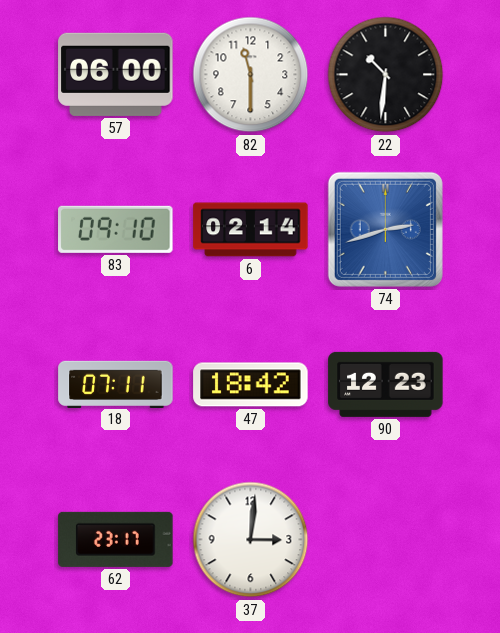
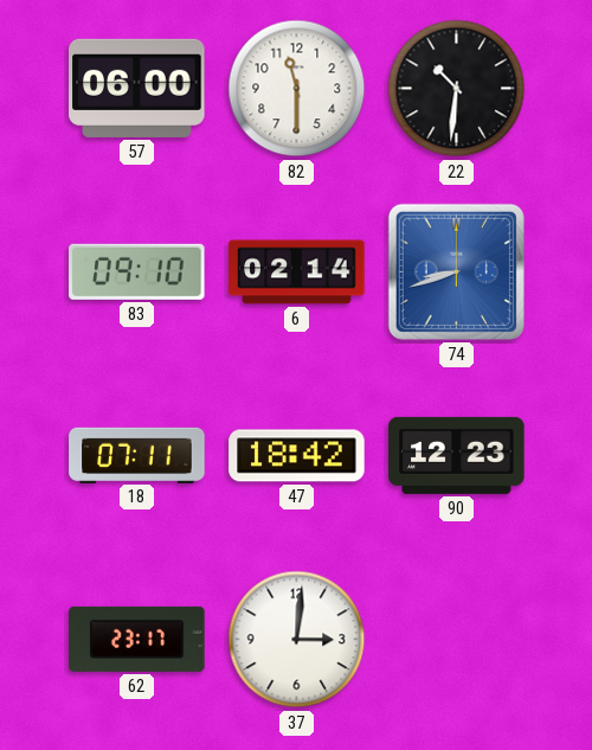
74: 2:42 -> 8:42
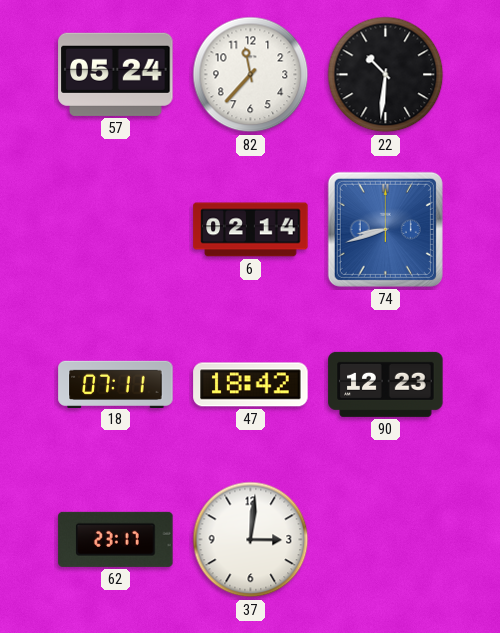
57: 06:00 -> 05:24
82: 11:30 -> 11:37
83: 09:10 -> none
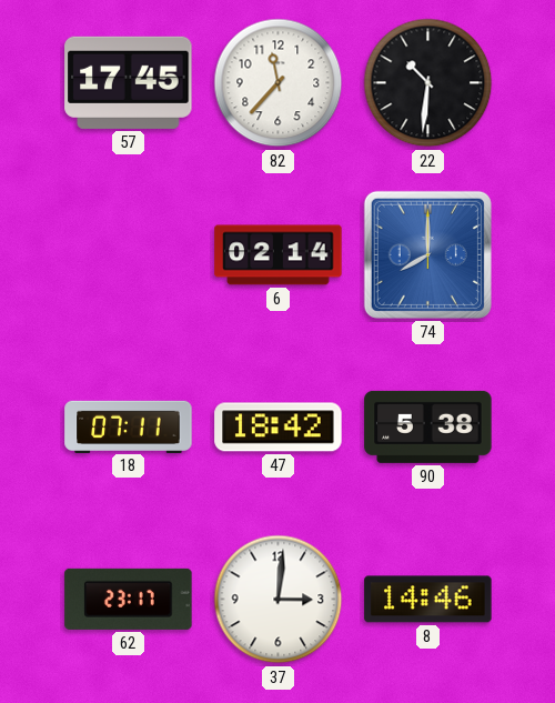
57: 05:24 -> 17:45
74: 8:42 -> 8:00
90: 12:23 -> 5:38
8: none -> 14:46
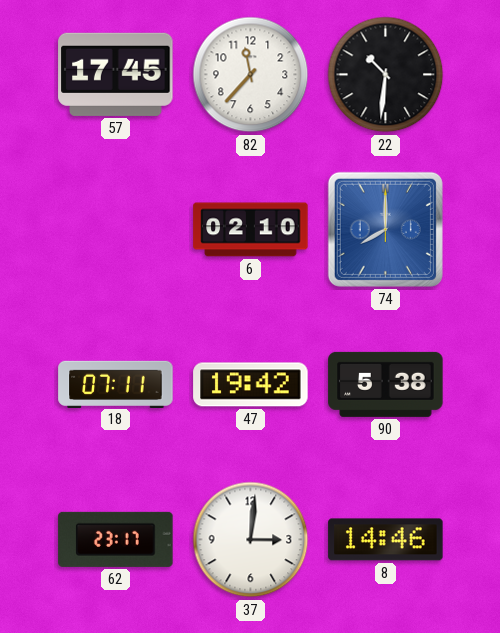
6: 02:14 -> 02:10
47: 18:42 -> 19:42
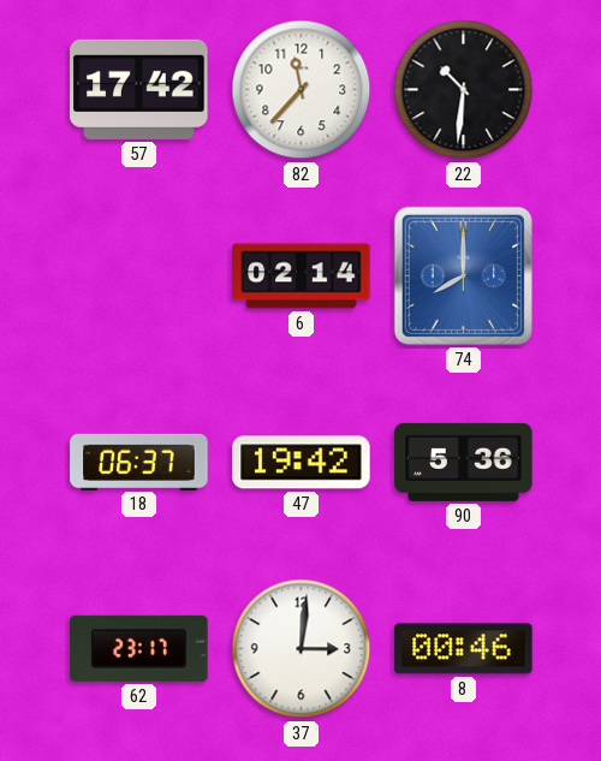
57: 17:45 -> 17:42
6: 02:10 -> 02:14
18: 07:11 -> 06:37
90: 5:38 -> 5:36
8: 14:46 -> 00:46
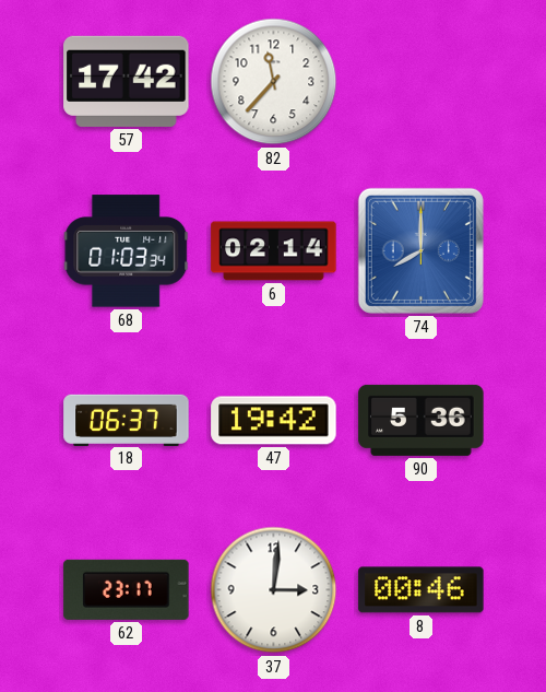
22: 10:31 -> none
68: none -> 01:03
